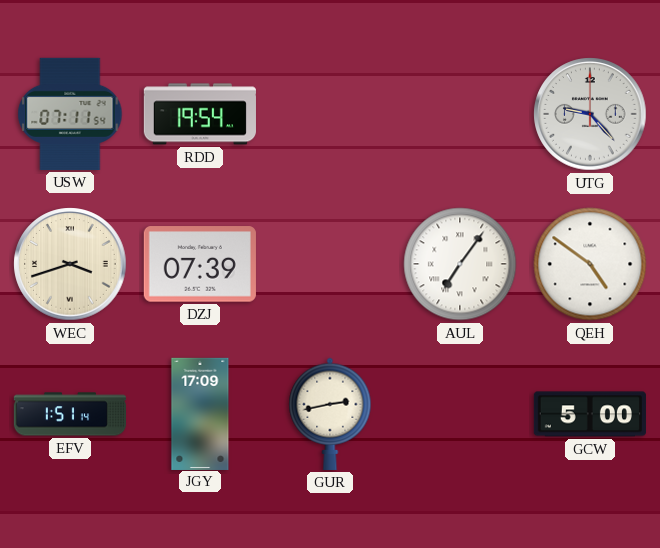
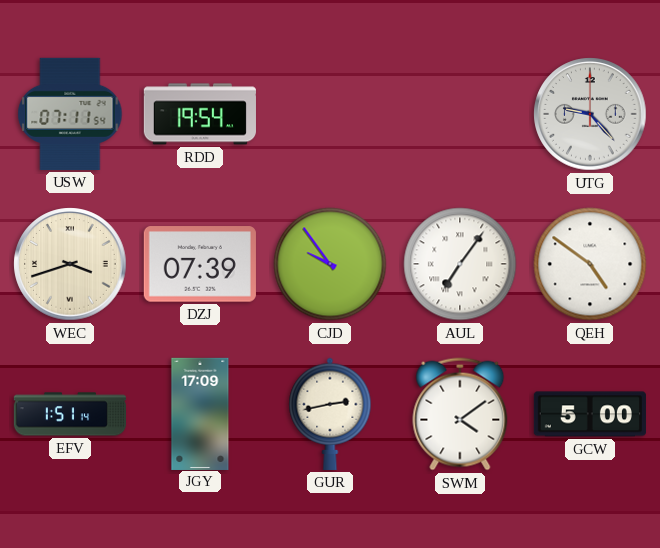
CJD: none -> 9:54
SWM: none -> 4:09
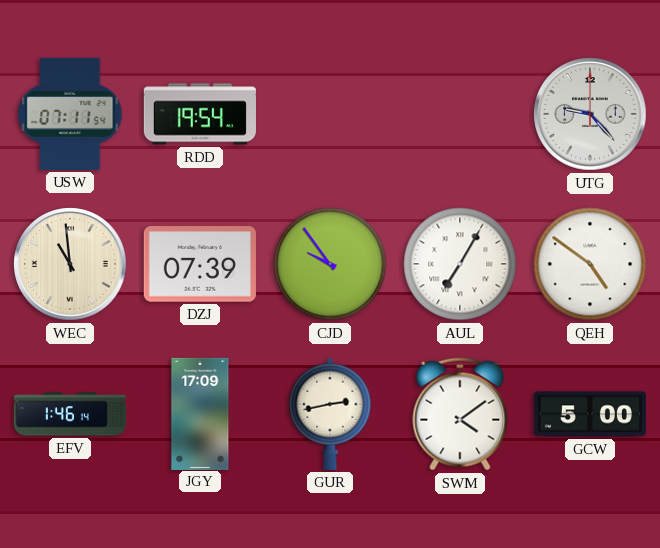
WEC: 3:42 -> 10:59
AUL: 7:06 -> 7:05
EFV: 1:51 -> 1:46
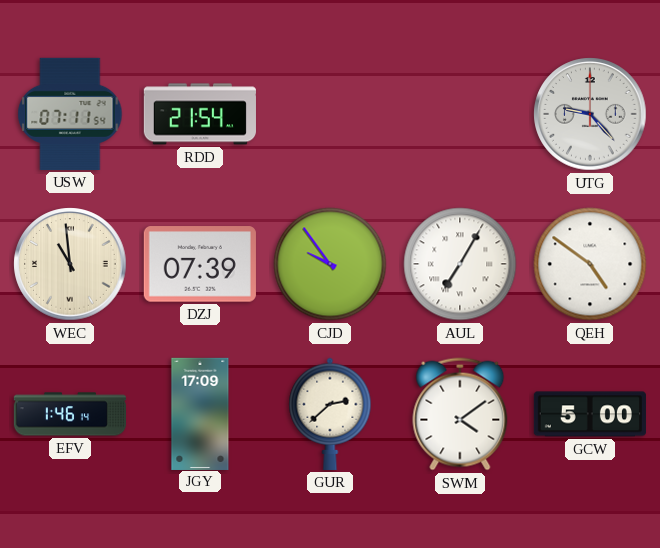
RDD: 19:54 -> 21:54
GUR: 2:43 -> 2:38
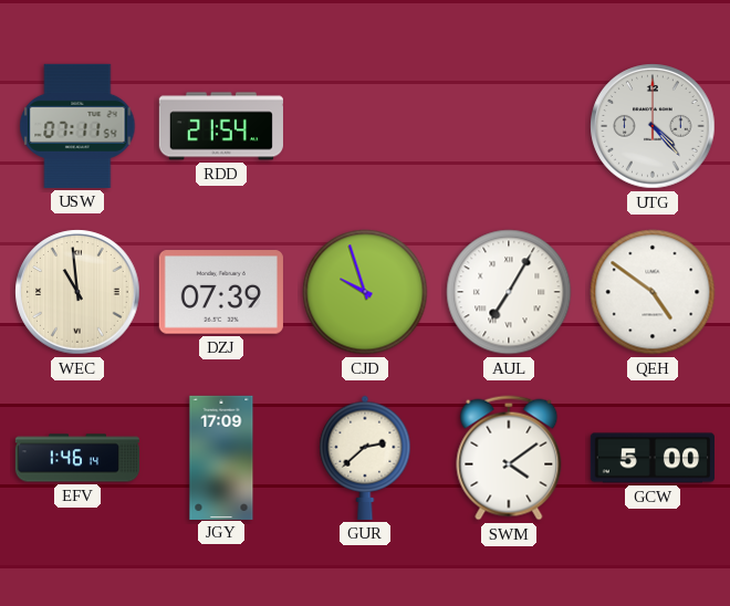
UTG: 9:23 -> 4:23
CJD: 9:54 -> 9:57
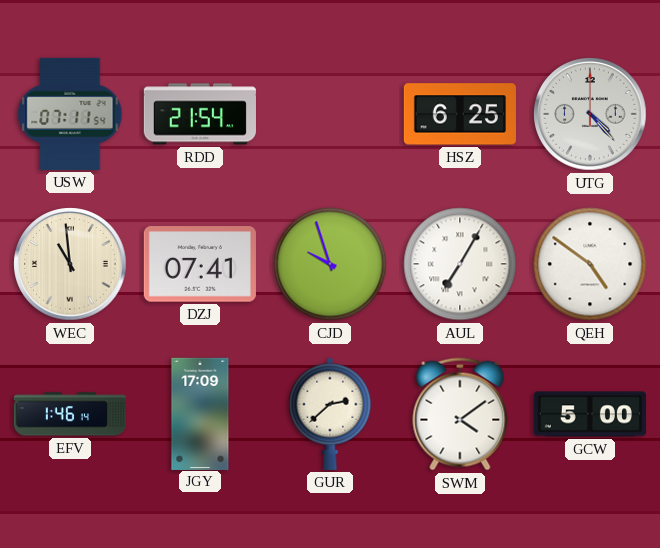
HSZ: none -> 6:25
DZJ: 07:39 -> 07:41
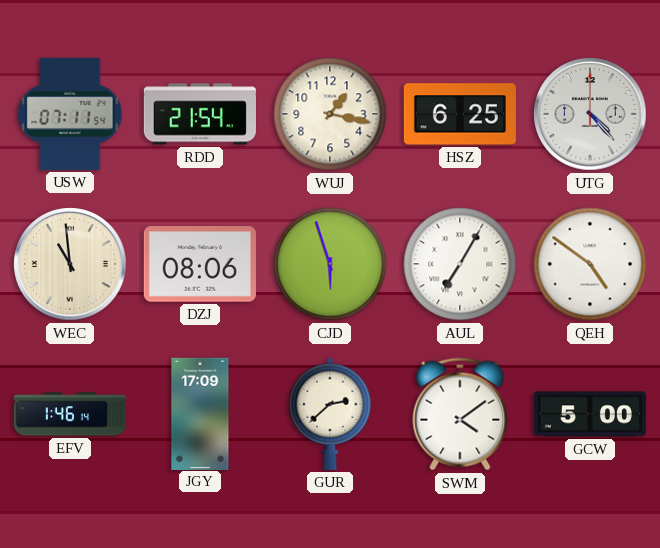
WUJ: none -> 1:17
DZJ: 07:41 -> 08:06
CJD: 9:57 -> 5:57
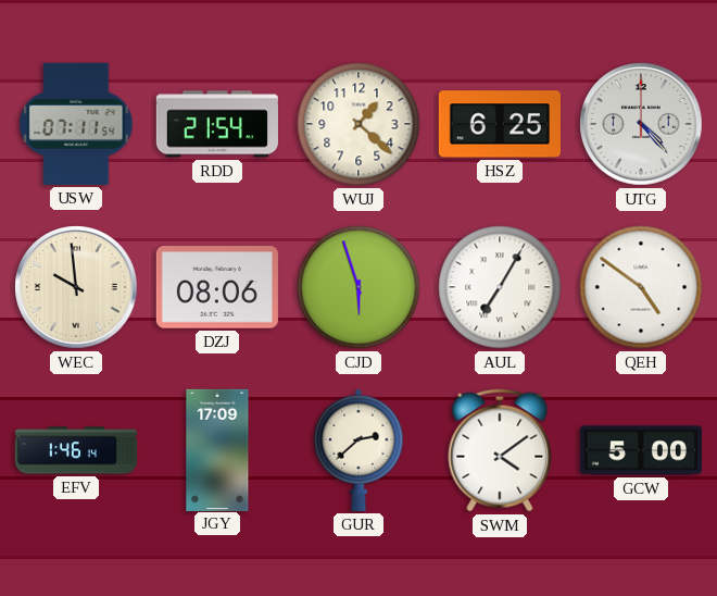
WUJ: 1:17 -> 1:22
WEC: 10:59 -> 9:59
